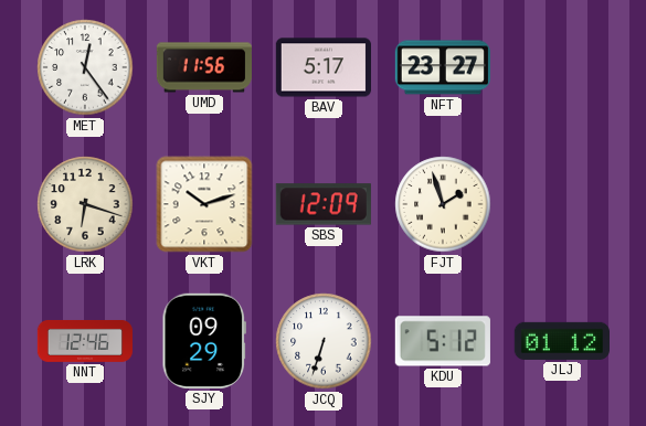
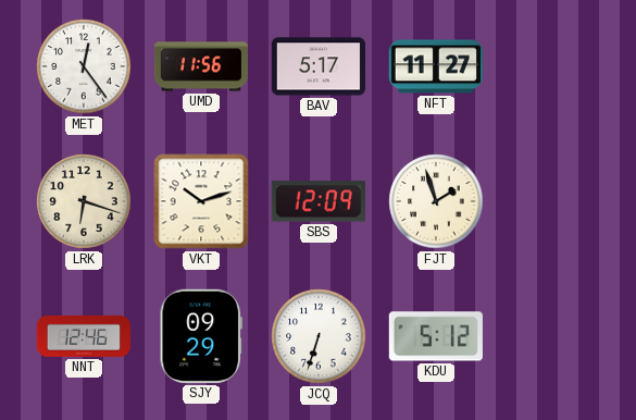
NFT: 23:27 -> 11:27
JLJ: 01:12 -> none
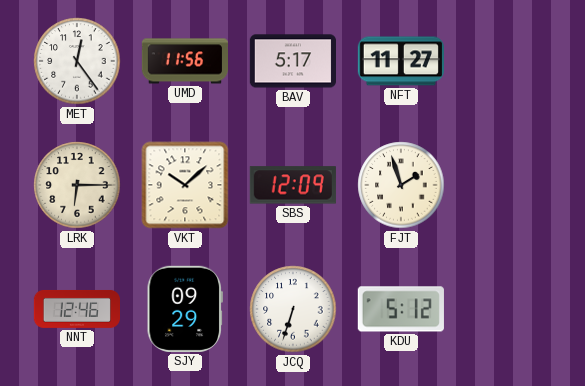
LRK: 6:18 -> 6:15
VKT: 10:12 -> 10:08
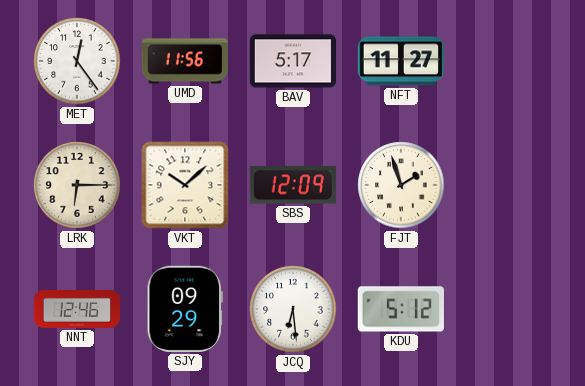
JCQ: 6:33 -> 6:29
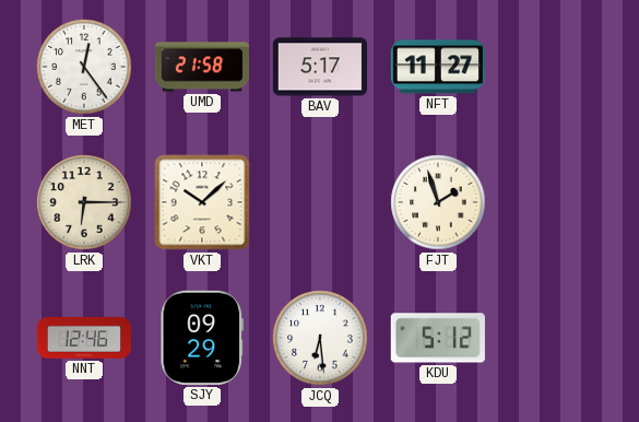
UMD: 11:56 -> 21:58
SBS: 12:09 -> none
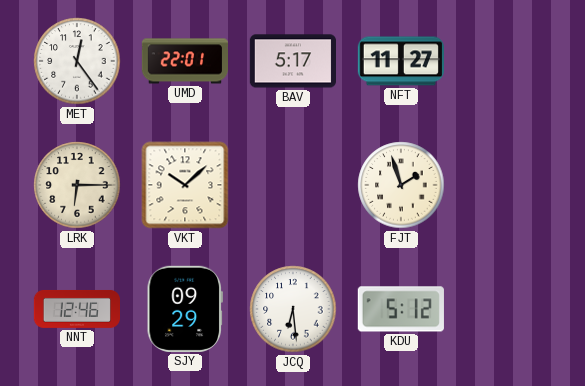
UMD: 21:58 -> 22:01
